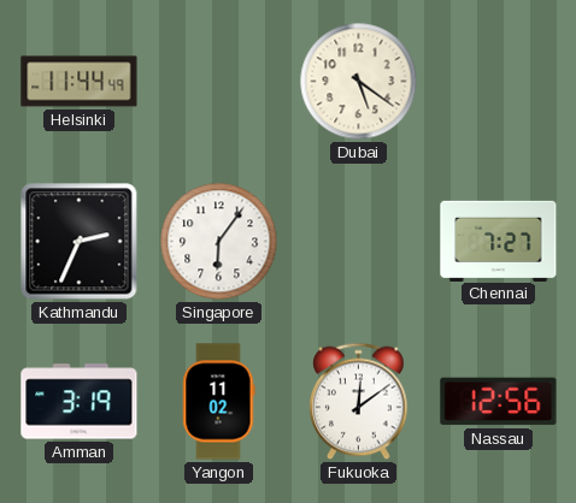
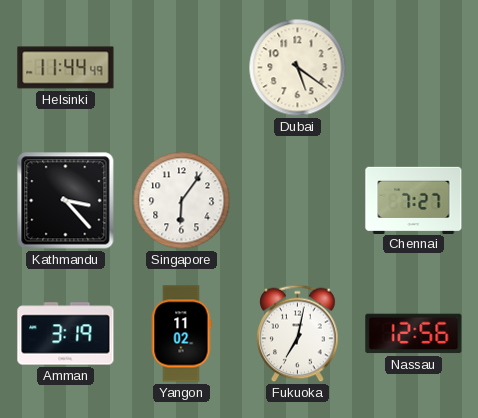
Kathmandu: 2:34 -> 3:23
Fukuoka: 12:09 -> 7:02
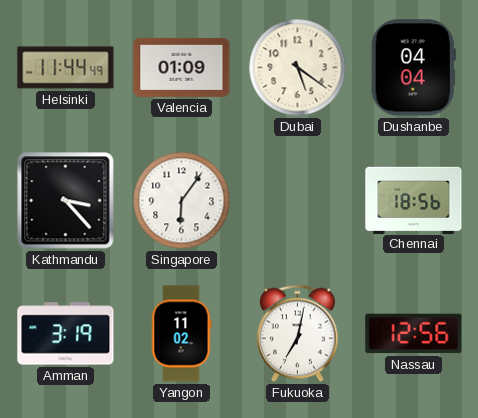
Valencia: none -> 01:09
Dushanbe: none -> 04:04
Chennai: 7:27 -> 18:56
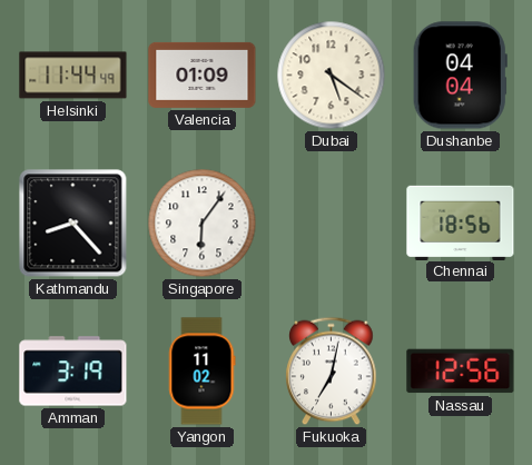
Kathmandu: 3:23 -> 8:23
